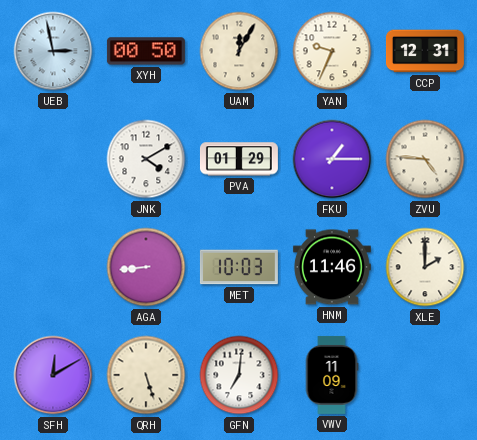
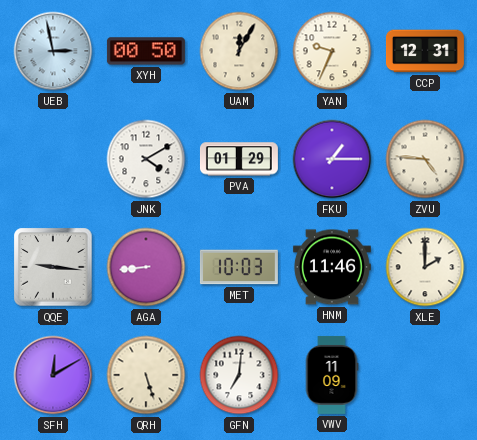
QQE: none -> 9:16
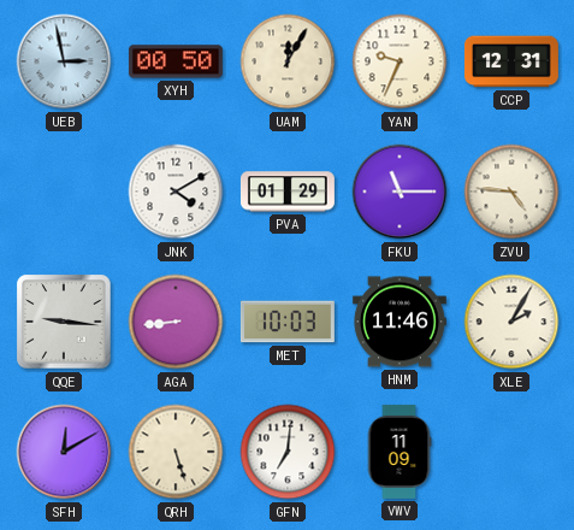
FKU: 1:15 -> 11:15
XLE: 2:00 -> 2:05
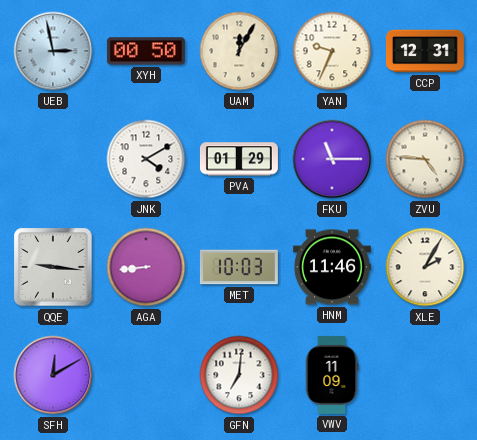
QRH: 5:27 -> none
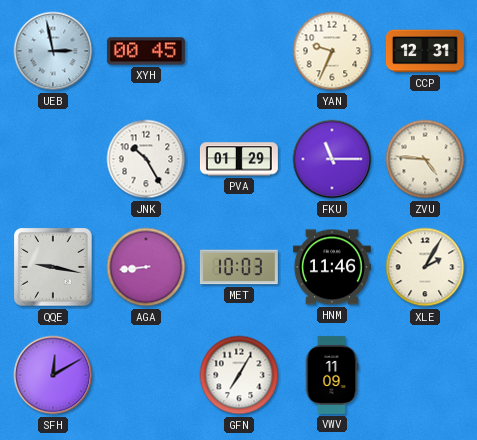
XYH: 00:50 -> 00:45
UAM: 12:05 -> none
JNK: 4:10 -> 10:25
QQE: 9:16 -> 9:17
GFN: 7:01 -> 7:05
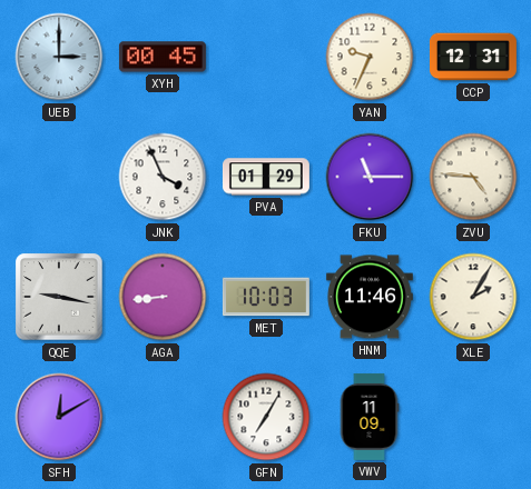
UEB: 2:58 -> 3:00
JNK: 10:25 -> 3:56
